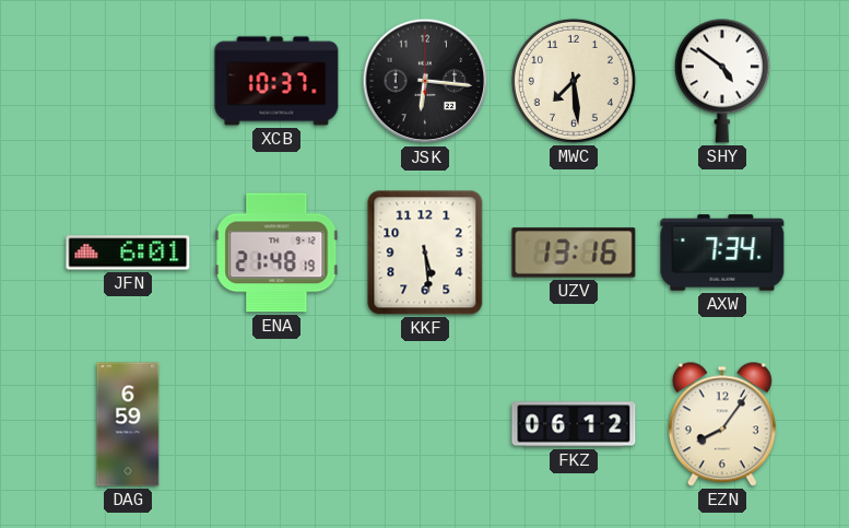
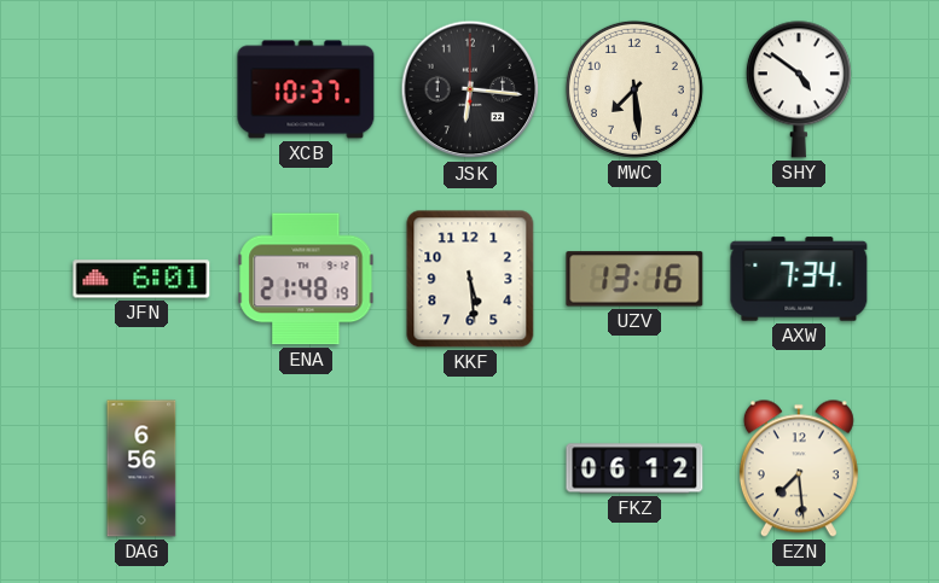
DAG: 6:59 -> 6:56
EZN: 8:06 -> 7:29
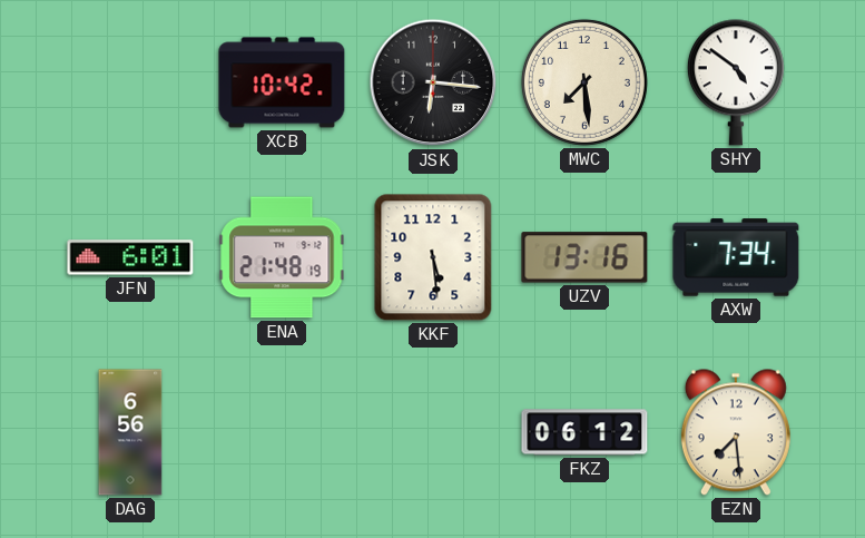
XCB: 10:37 -> 10:42
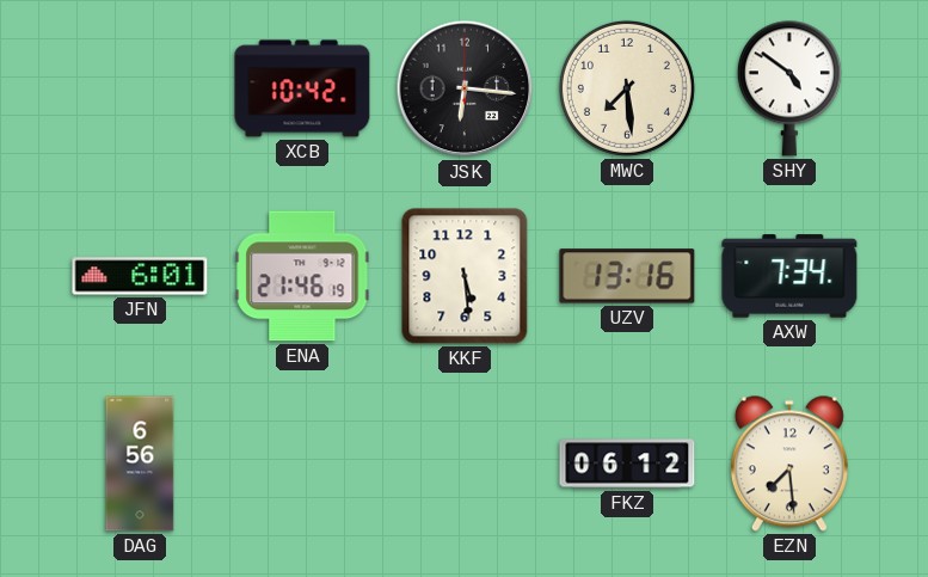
ENA: 21:48 -> 21:46
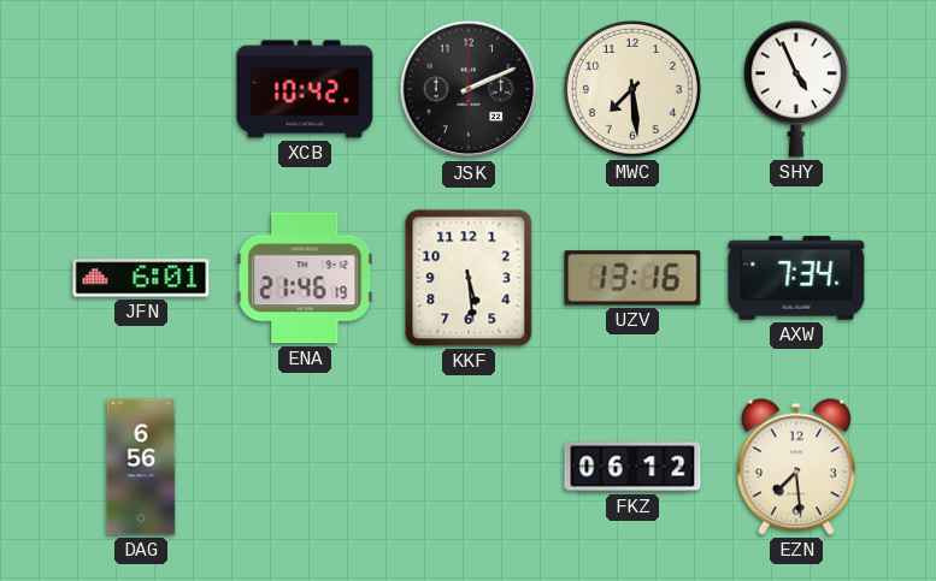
JSK: 6:16 -> 2:11
SHY: 4:51 -> 4:56
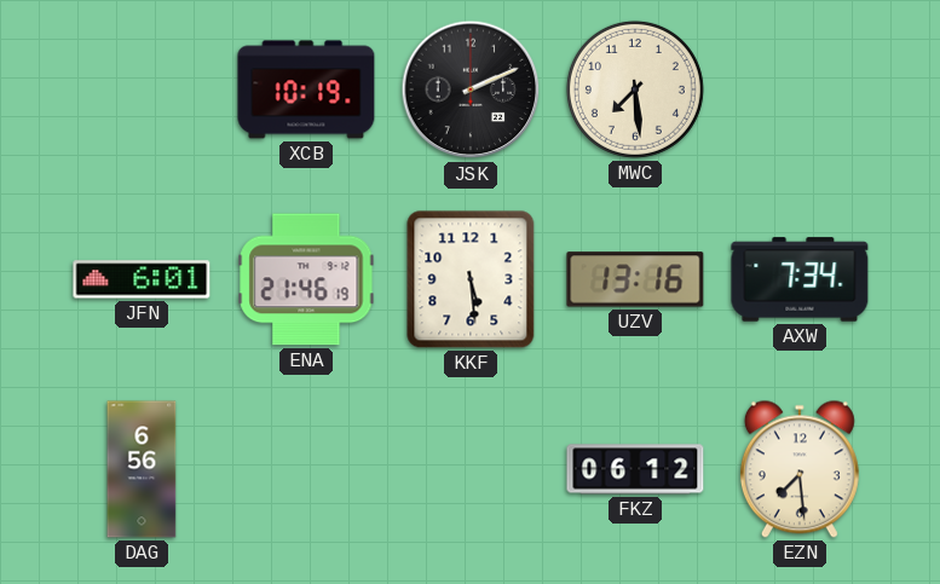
XCB: 10:42 -> 10:19
SHY: 4:56 -> none
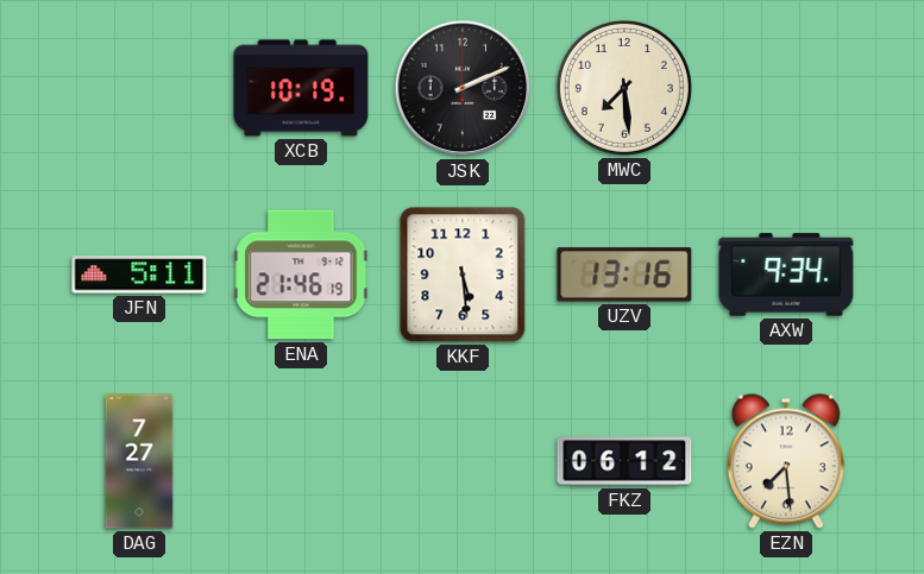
JFN: 6:01 -> 5:11
AXW: 7:34 -> 9:34
DAG: 6:56 -> 7:27
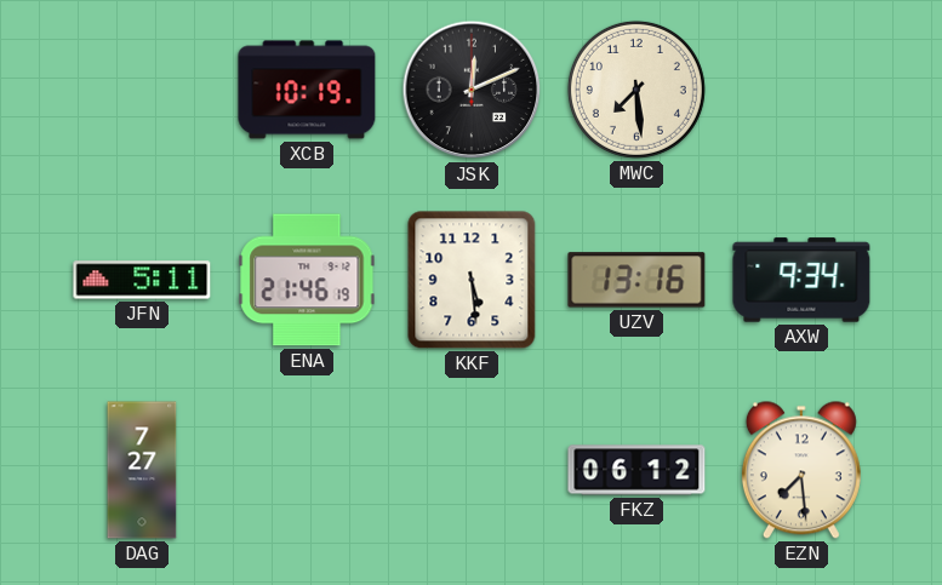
JSK: 2:11 -> 12:11
